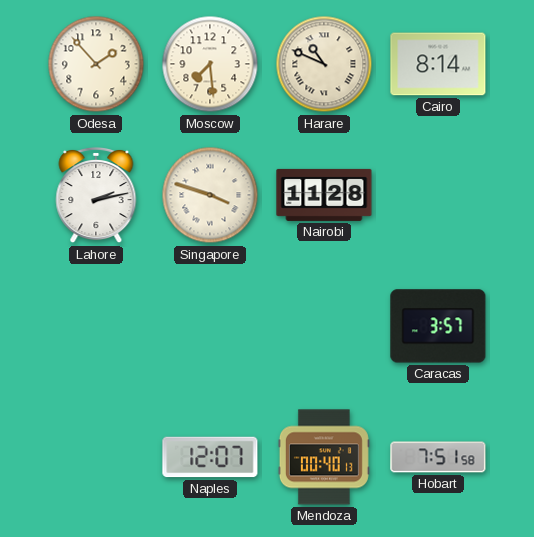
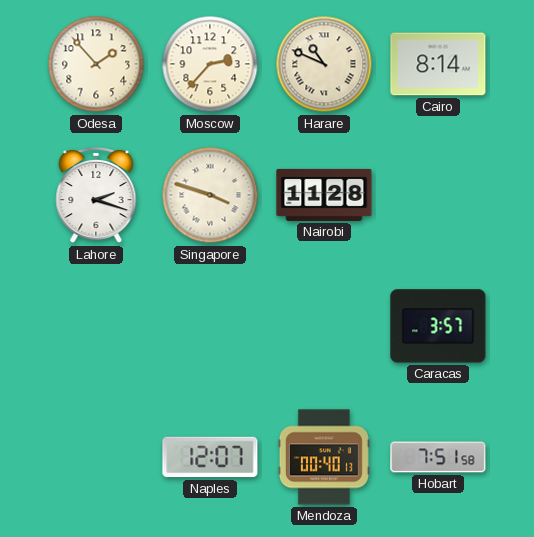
Moscow: 7:29 -> 2:37
Lahore: 2:13 -> 2:18
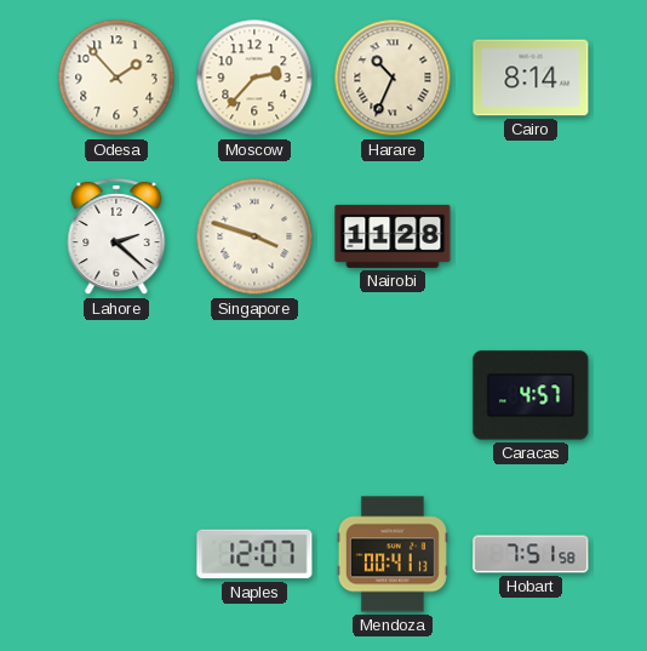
Harare: 10:49 -> 10:34
Lahore: 2:18 -> 2:22
Caracas: 3:57 -> 4:57
Mendoza: 00:40 -> 00:41
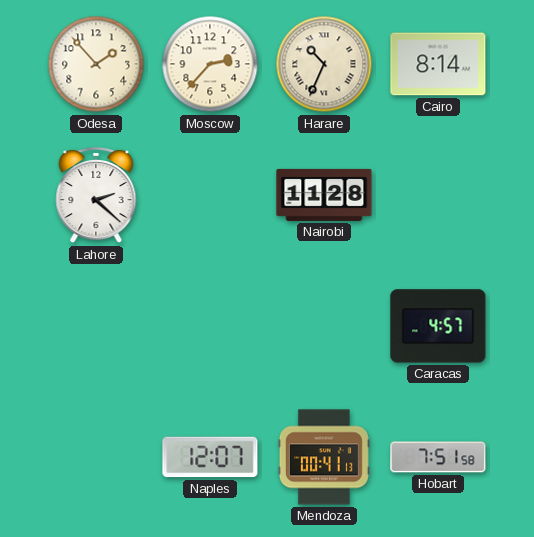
Singapore: 3:48 -> none
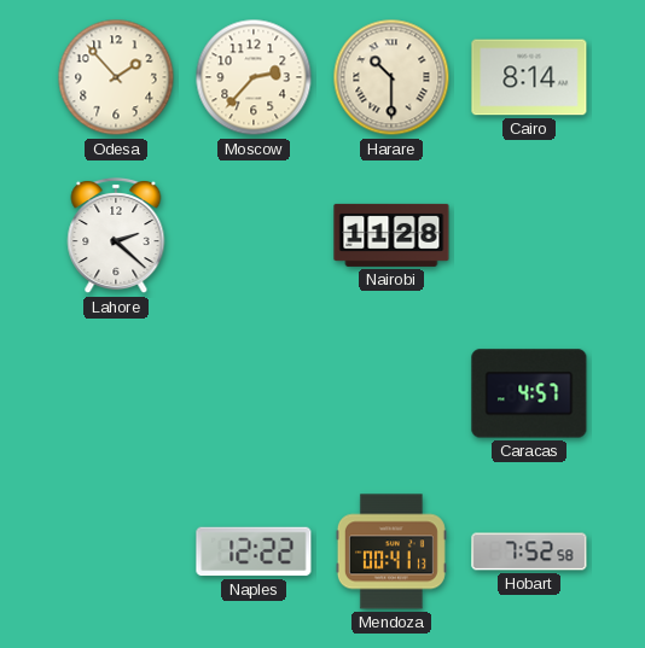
Harare: 10:34 -> 10:30
Naples: 12:07 -> 12:22
Hobart: 7:51 -> 7:52
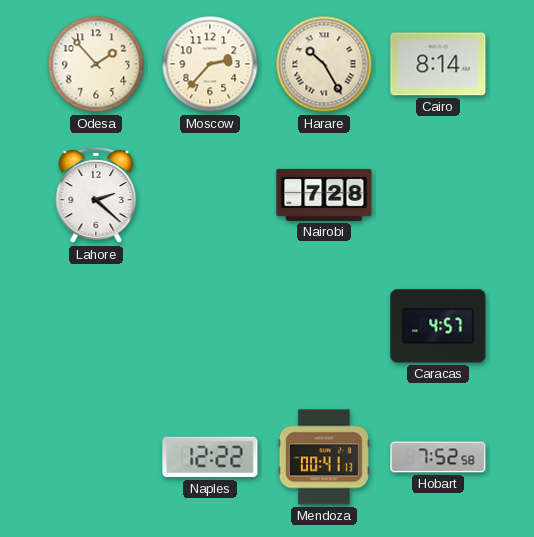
Harare: 10:30 -> 10:25
Nairobi: 11:28 -> 7:28
